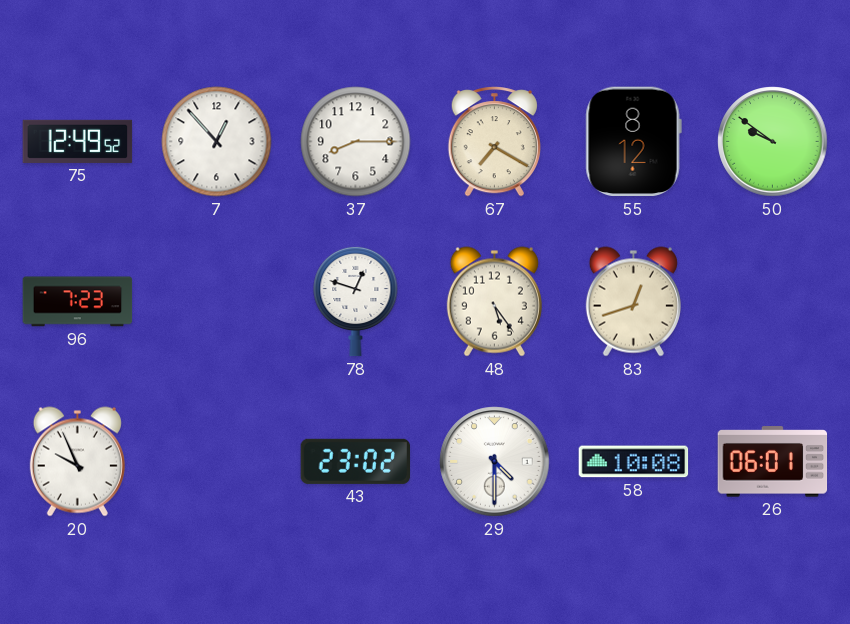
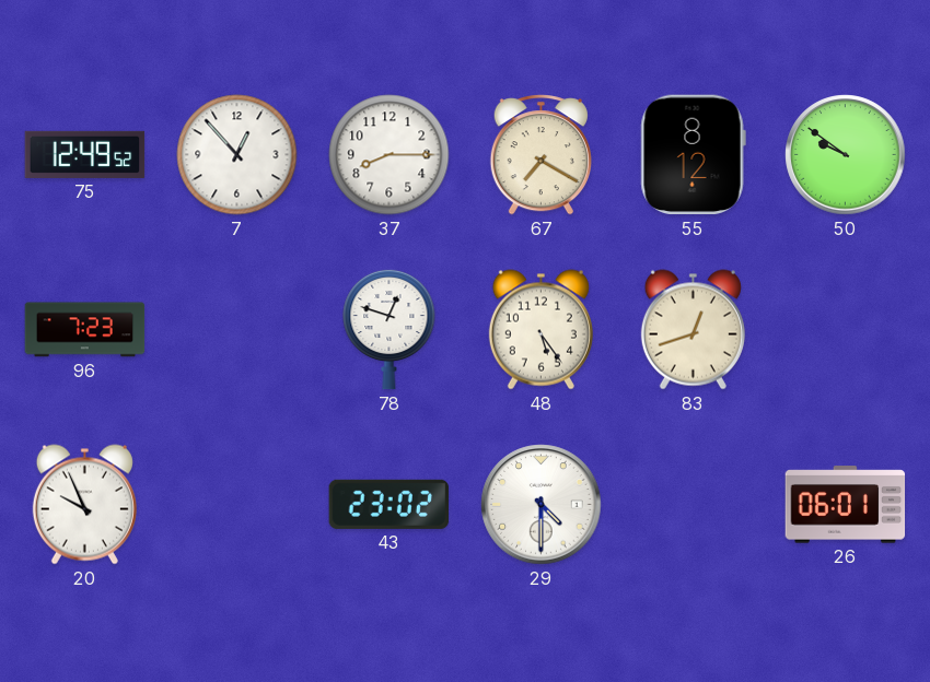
58: 10:08 -> none
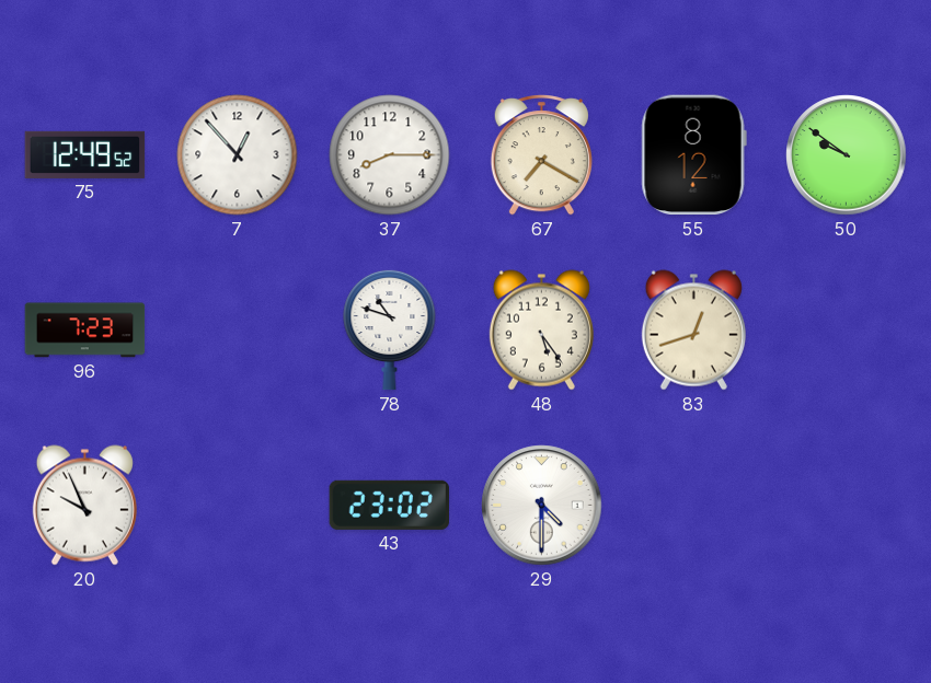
78: 12:48 -> 10:48
26: 06:01 -> none
